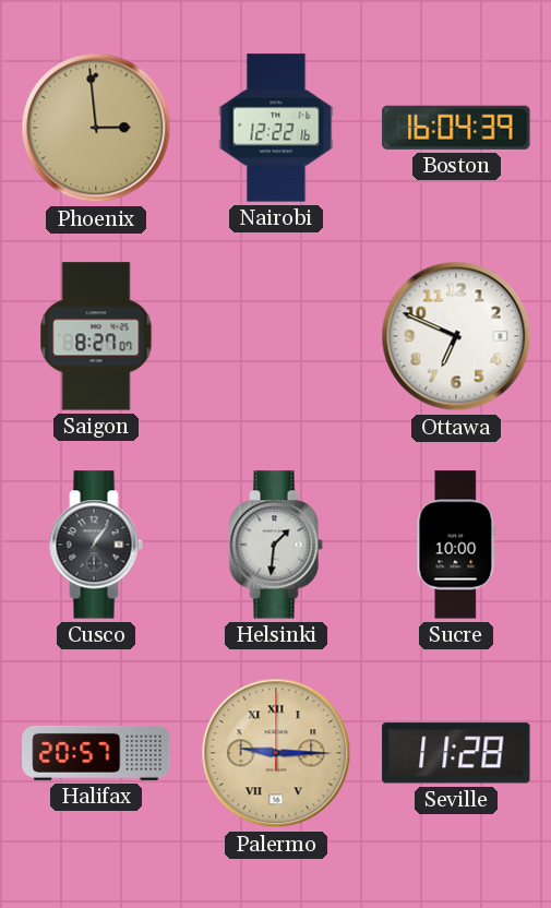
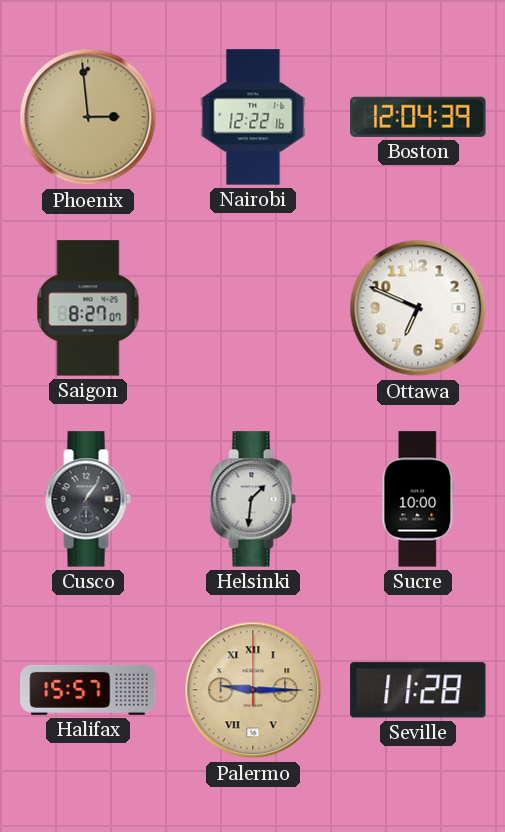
Boston: 16:04 -> 12:04
Halifax: 20:57 -> 15:57
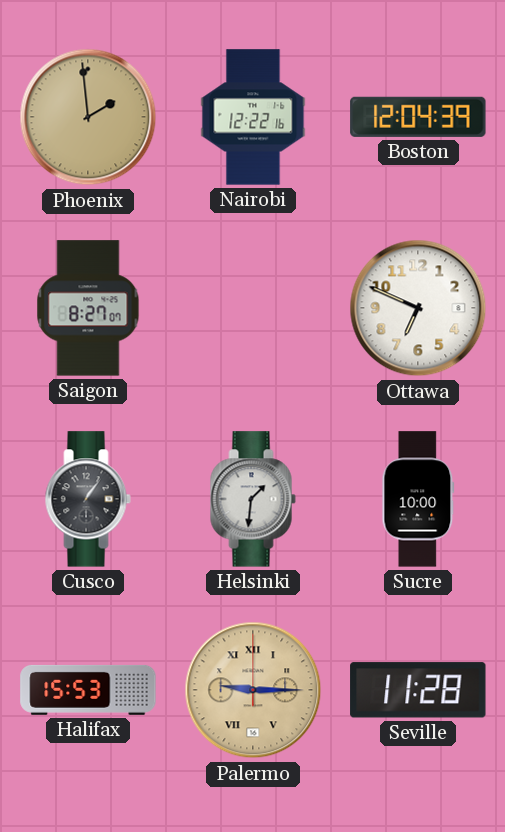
Phoenix: 2:59 -> 1:59
Halifax: 15:57 -> 15:53
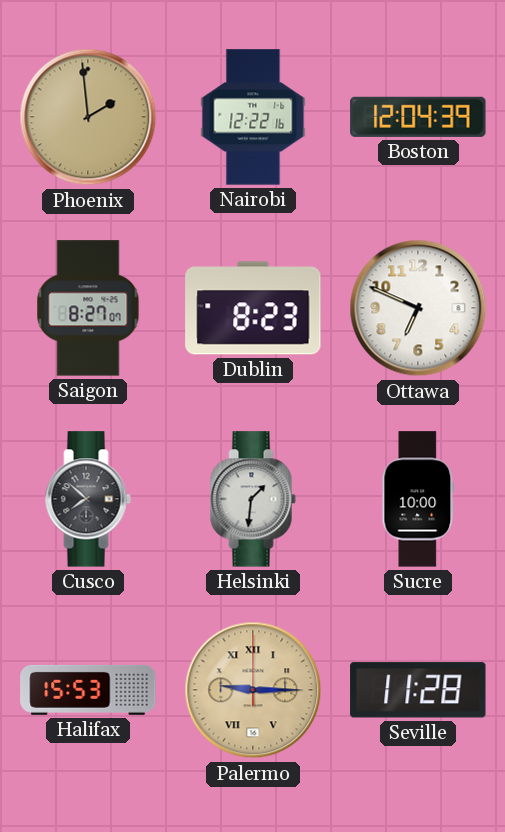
Dublin: none -> 8:23
Cusco: 1:06 -> 7:52
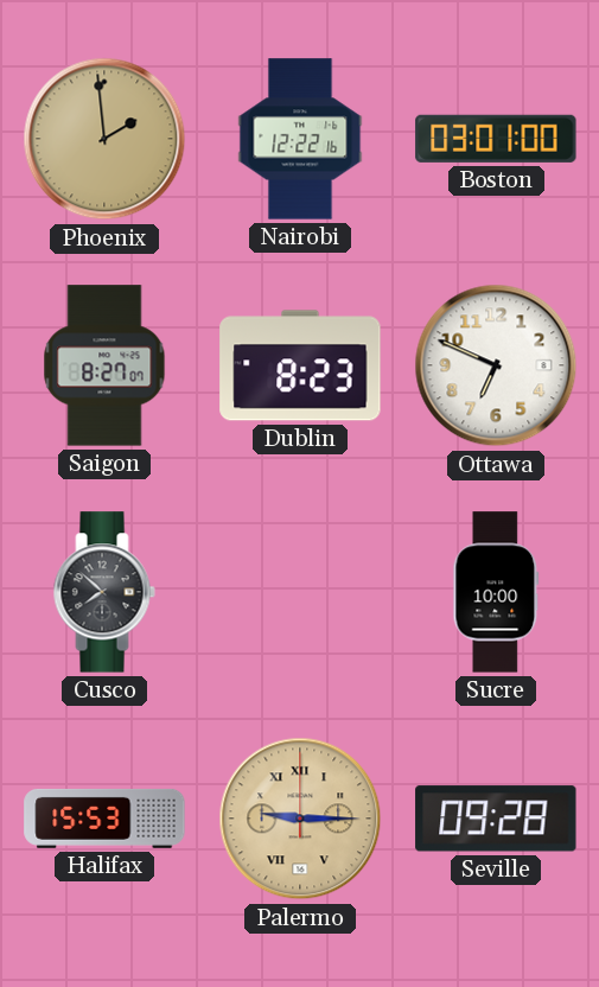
Boston: 12:04 -> 03:01
Helsinki: 1:31 -> none
Seville: 11:28 -> 09:28
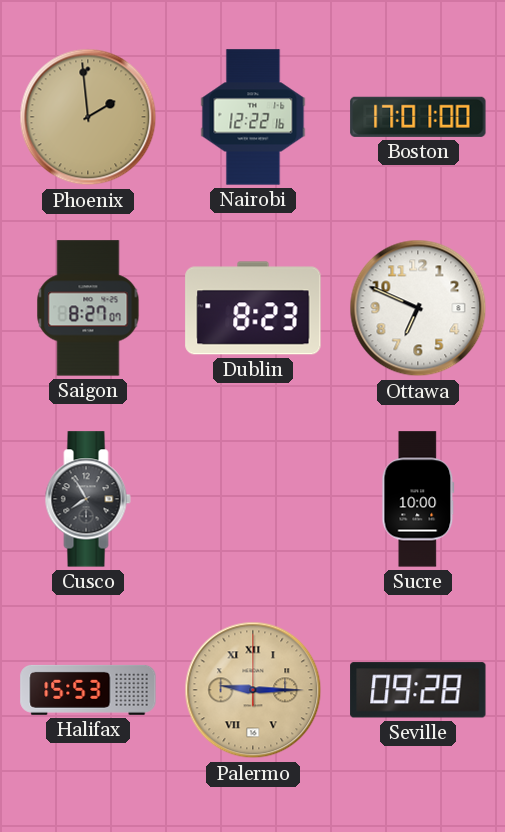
Boston: 03:01 -> 17:01
Cusco: 7:52 -> 7:55
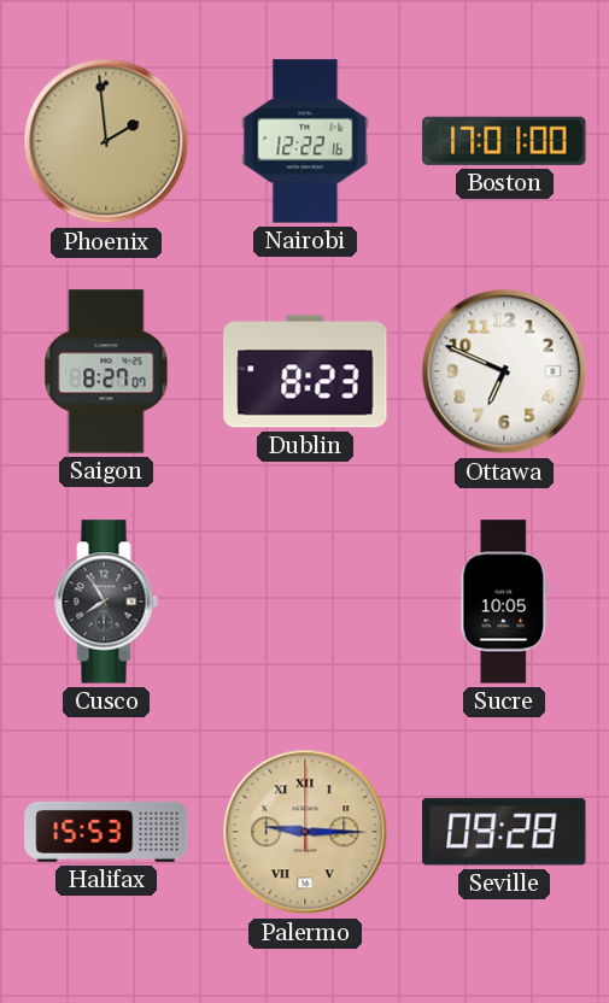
Sucre: 10:00 -> 10:05
